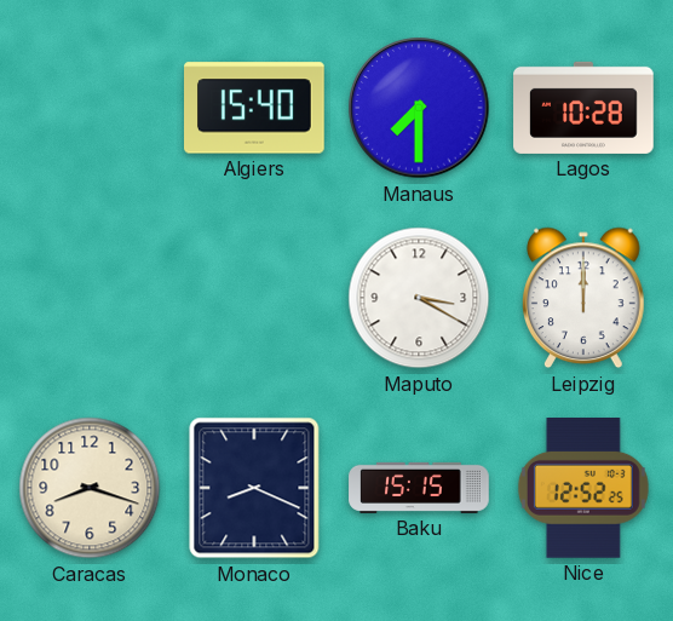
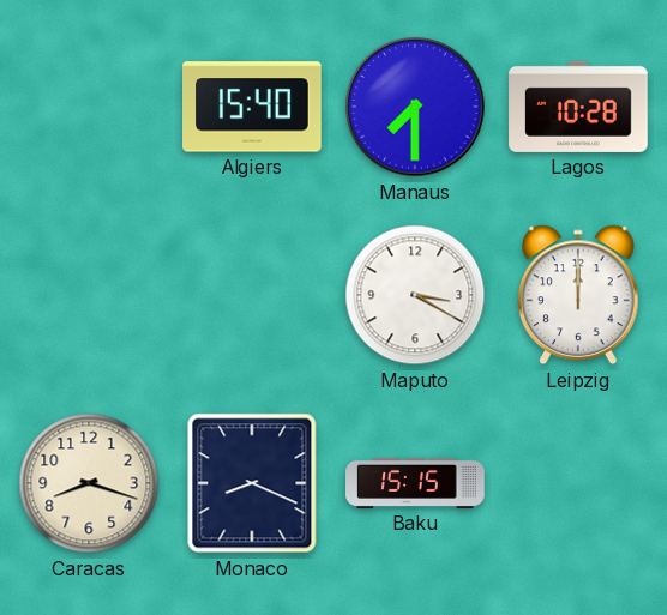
Nice: 12:52 -> none
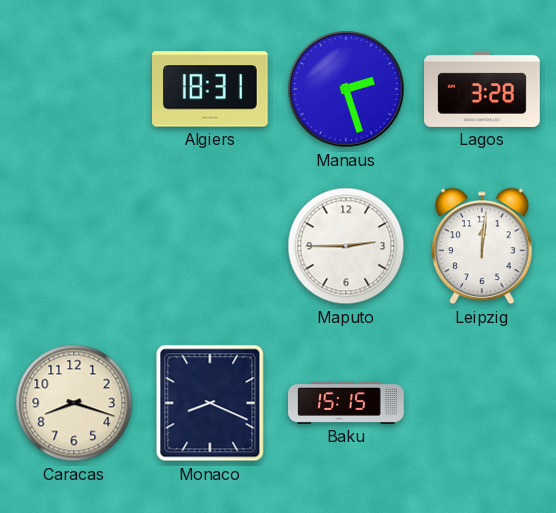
Algiers: 15:40 -> 18:31
Manaus: 7:30 -> 2:27
Lagos: 10:28 -> 3:28
Maputo: 3:20 -> 2:45
Leipzig: 12:00 -> 12:01
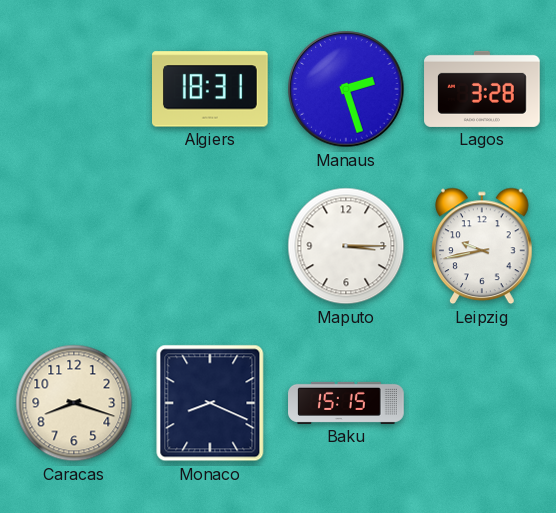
Maputo: 2:45 -> 3:15
Leipzig: 12:01 -> 9:43
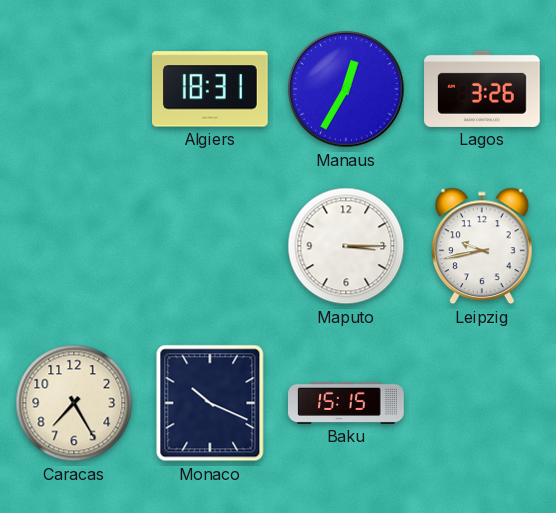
Manaus: 2:27 -> 12:35
Lagos: 3:28 -> 3:26
Caracas: 8:18 -> 7:25
Monaco: 8:19 -> 10:19
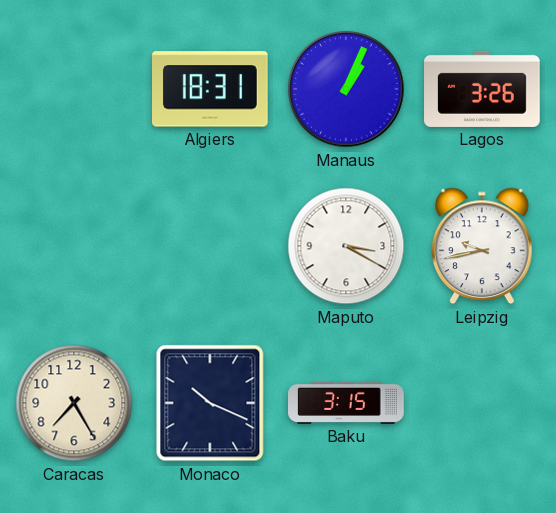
Manaus: 12:35 -> 1:04
Maputo: 3:15 -> 3:20
Baku: 15:15 -> 3:15
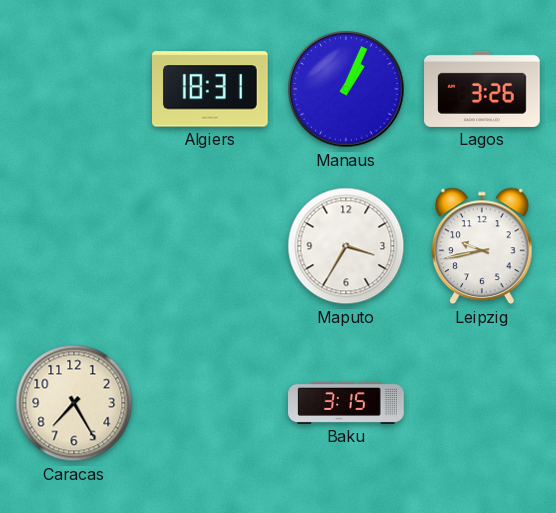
Maputo: 3:20 -> 3:35
Monaco: 10:19 -> none
